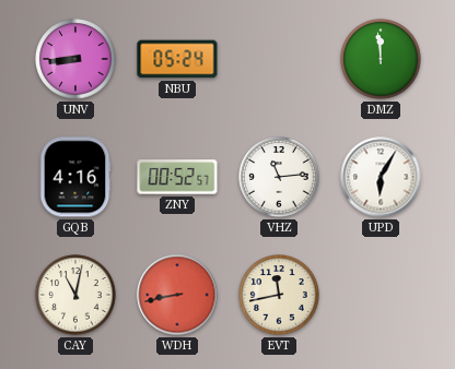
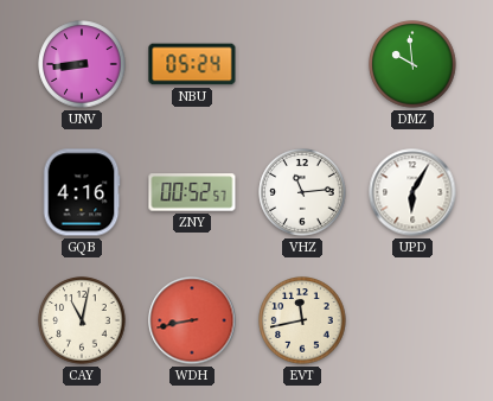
DMZ: 11:59 -> 9:59
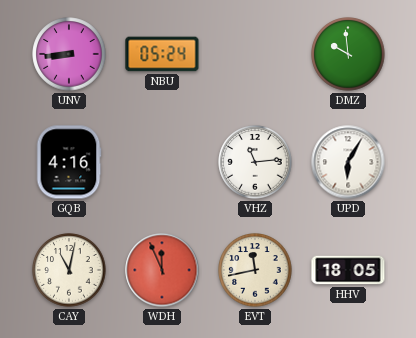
ZNY: 00:52 -> none
WDH: 8:43 -> 11:56
HHV: none -> 18:05
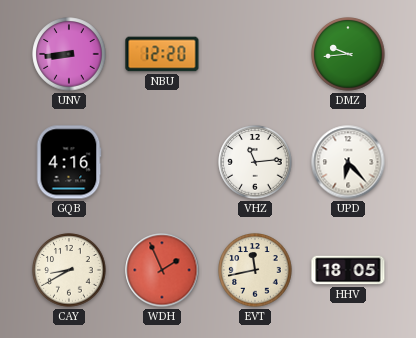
NBU: 05:24 -> 12:20
DMZ: 9:59 -> 9:44
UPD: 6:05 -> 6:23
CAY: 11:02 -> 8:40
WDH: 11:56 -> 1:56
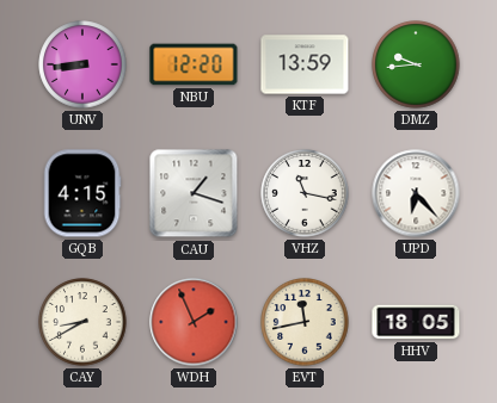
KTF: none -> 13:59
GQB: 4:16 -> 4:15
CAU: none -> 1:18
VHZ: 11:14 -> 11:17
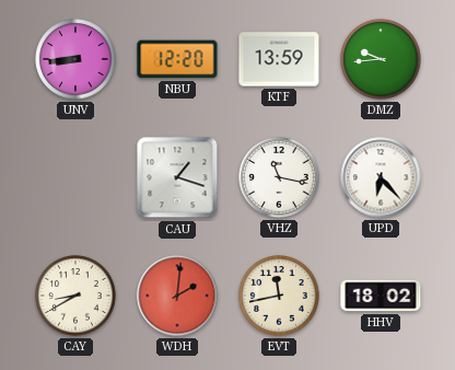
GQB: 4:15 -> none
WDH: 1:56 -> 2:01
HHV: 18:05 -> 18:02
